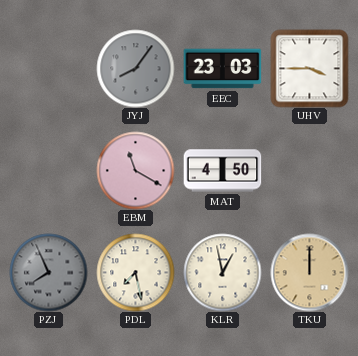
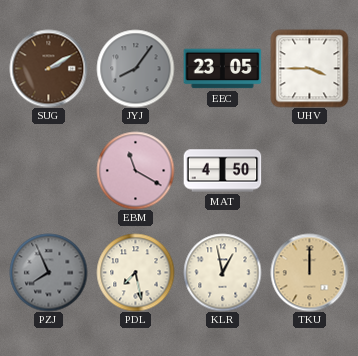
SUG: none -> 2:10
EEC: 23:03 -> 23:05
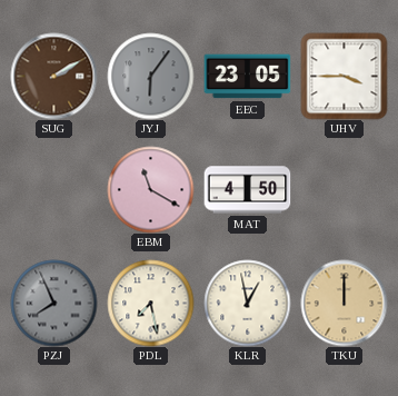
JYJ: 8:06 -> 6:06
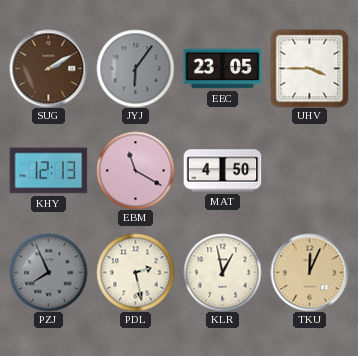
KHY: none -> 12:13
PDL: 7:28 -> 2:28
TKU: 12:00 -> 12:04
